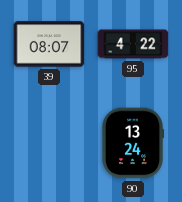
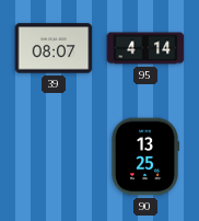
95: 4:22 -> 4:14
90: 13:24 -> 13:25
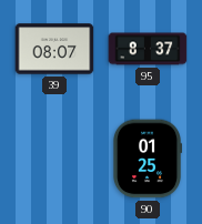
95: 4:14 -> 8:37
90: 13:25 -> 01:25
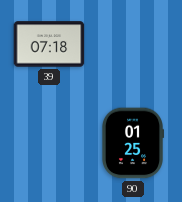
39: 08:07 -> 07:18
95: 8:37 -> none
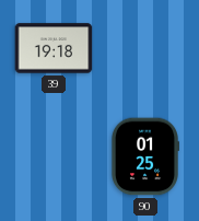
39: 07:18 -> 19:18
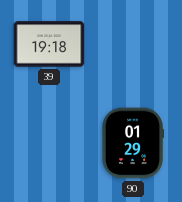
90: 01:25 -> 01:29
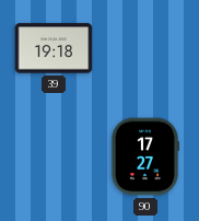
90: 01:29 -> 17:27
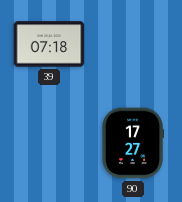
39: 19:18 -> 07:18
